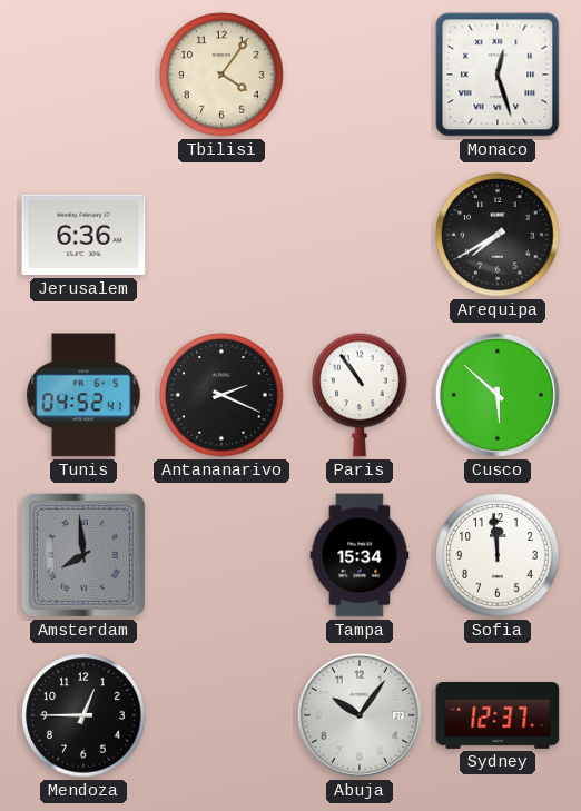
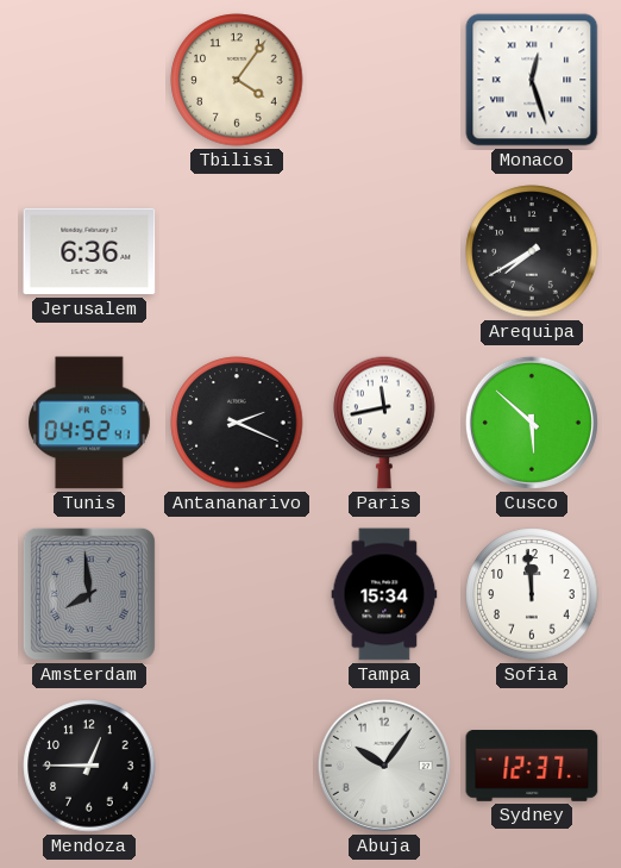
Paris: 10:54 -> 11:43
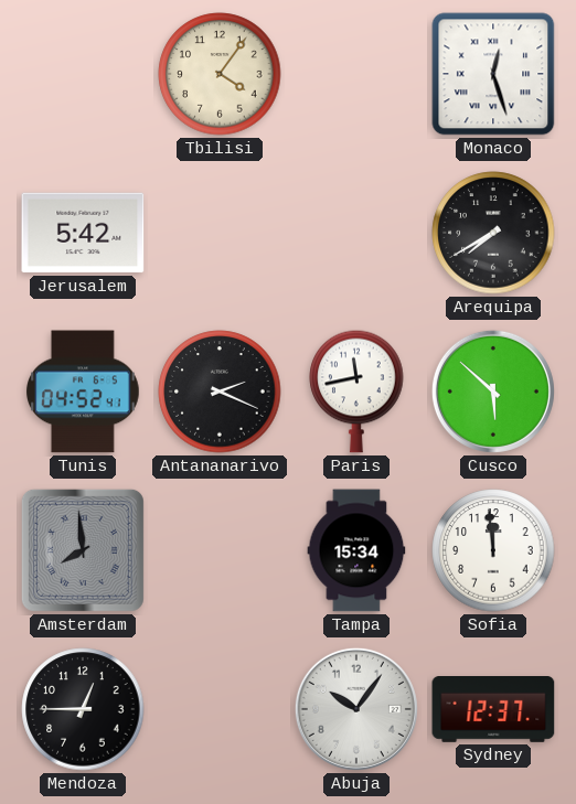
Jerusalem: 6:36 -> 5:42
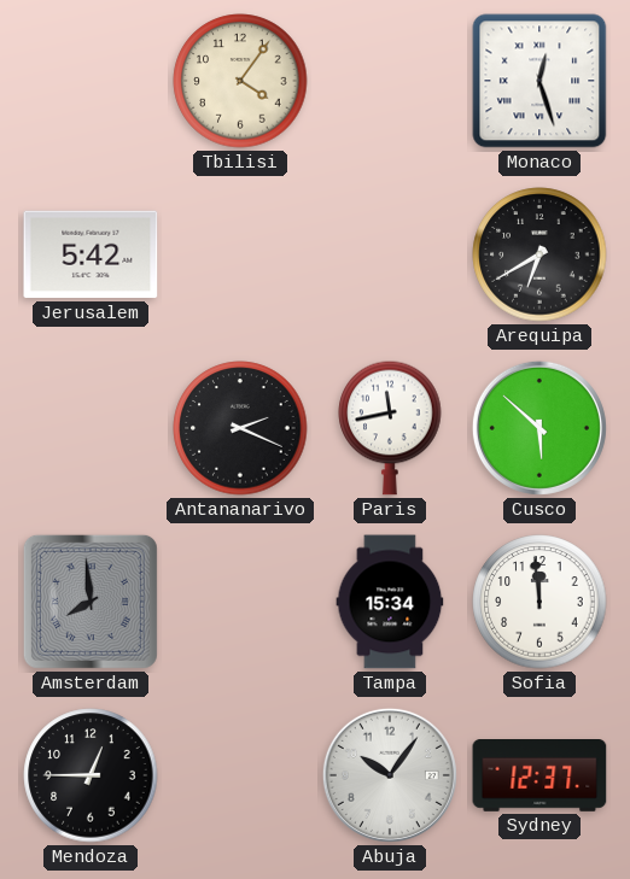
Arequipa: 7:40 -> 6:40
Tunis: 04:52 -> none
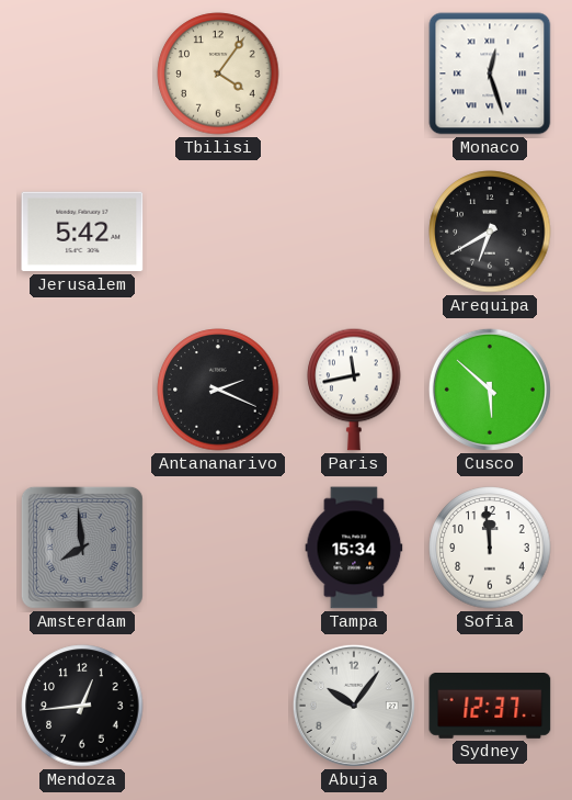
Mendoza: 12:45 -> 12:44
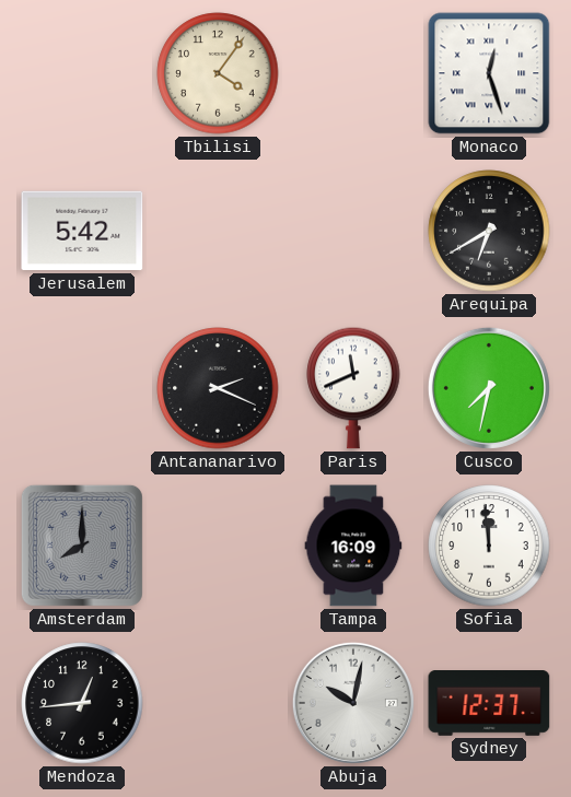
Paris: 11:43 -> 11:41
Cusco: 5:52 -> 7:32
Amsterdam: 7:59 -> 8:00
Tampa: 15:34 -> 16:09
Abuja: 10:06 -> 10:02
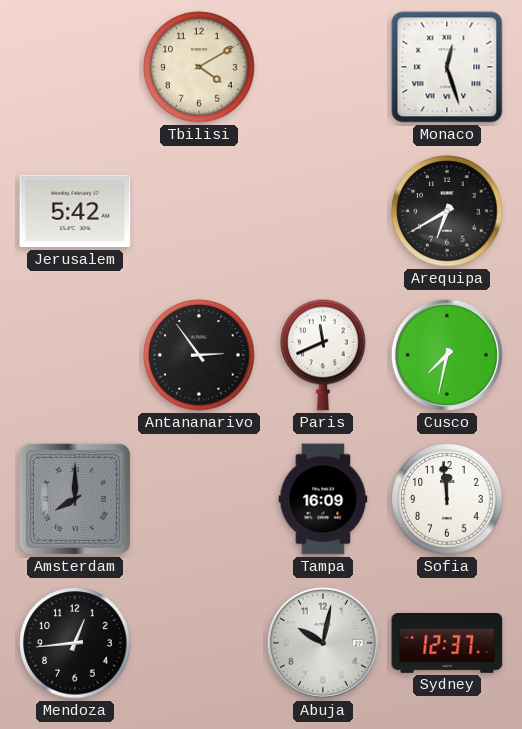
Tbilisi: 4:06 -> 4:10
Antananarivo: 2:19 -> 2:54
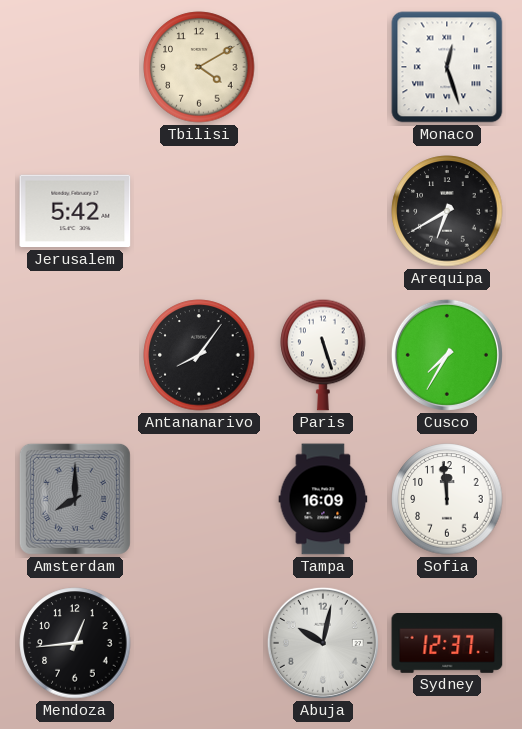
Antananarivo: 2:54 -> 8:06
Paris: 11:41 -> 5:27
Cusco: 7:32 -> 7:35
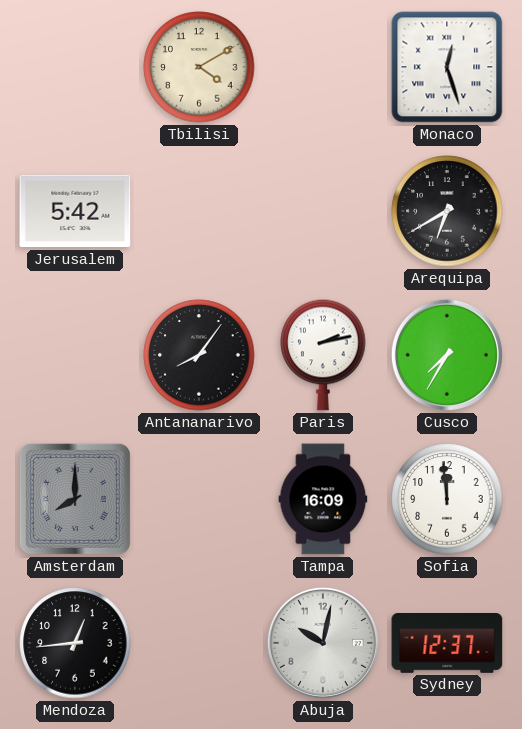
Paris: 5:27 -> 2:13
